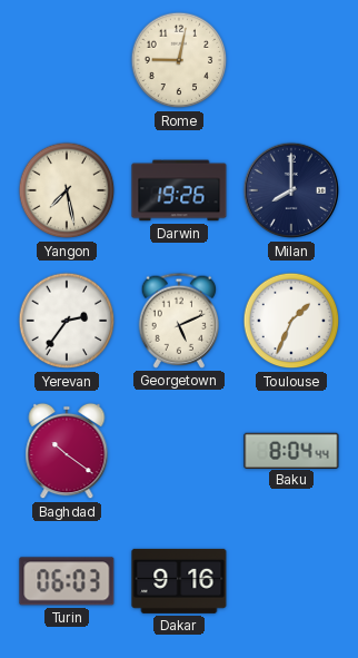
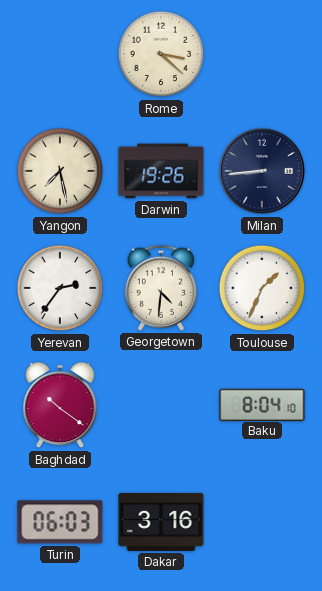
Rome: 9:02 -> 3:22
Milan: 8:00 -> 8:44
Georgetown: 5:11 -> 4:31
Baku: 8:04:44 -> 8:04:10
Dakar: 9:16 -> 3:16
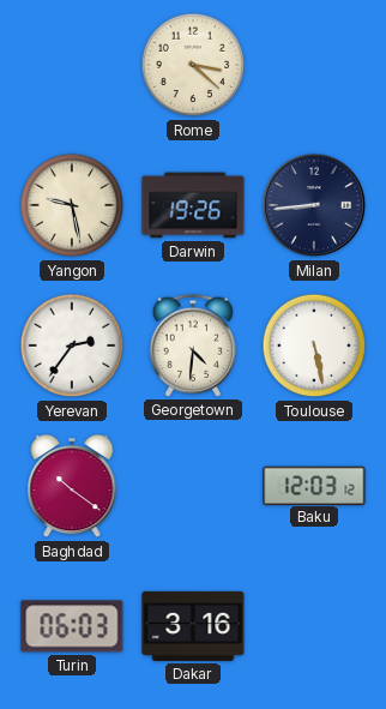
Yangon: 7:28 -> 9:28
Toulouse: 1:34 -> 5:28
Baku: 8:04 -> 12:03
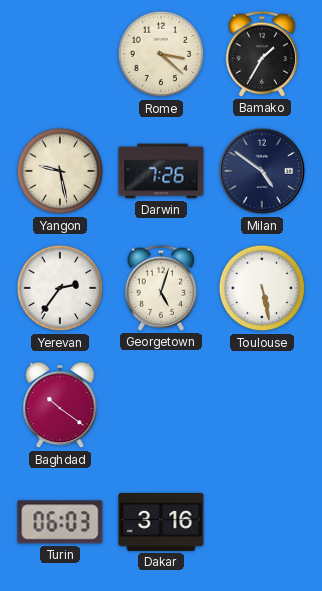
Bamako: none -> 1:35
Darwin: 19:26 -> 7:26
Milan: 8:44 -> 4:51
Georgetown: 4:31 -> 5:03
Baku: 12:03 -> none
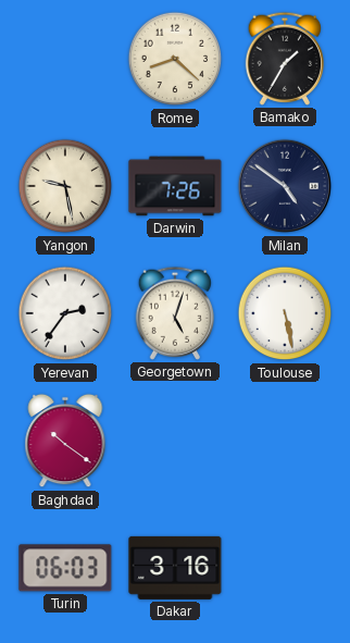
Rome: 3:22 -> 8:22
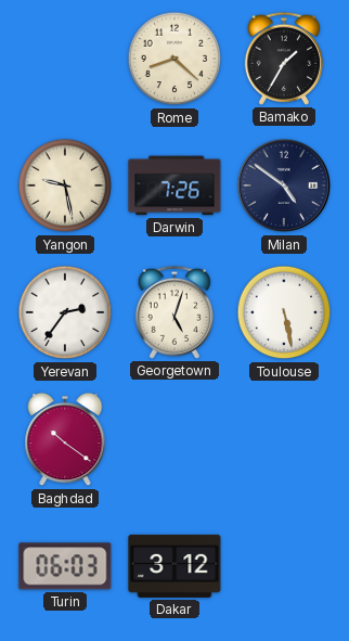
Dakar: 3:16 -> 3:12
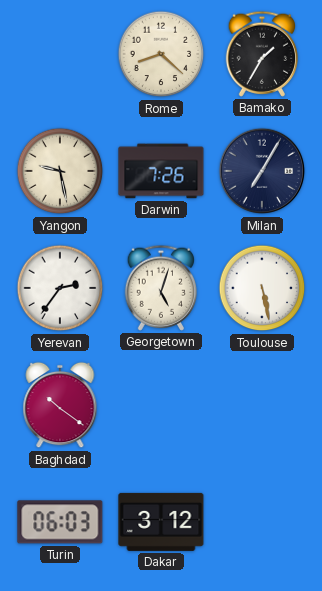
Milan: 4:51 -> 7:05
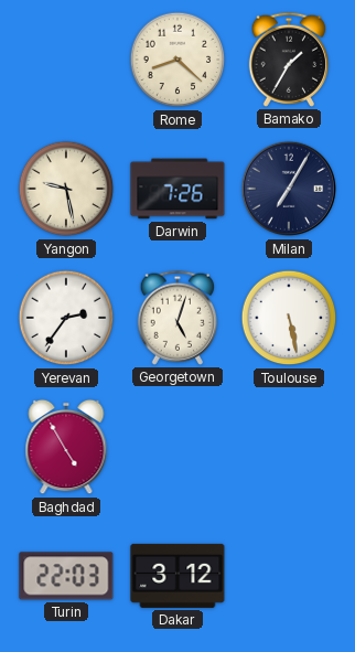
Baghdad: 10:21 -> 4:55
Turin: 06:03 -> 22:03
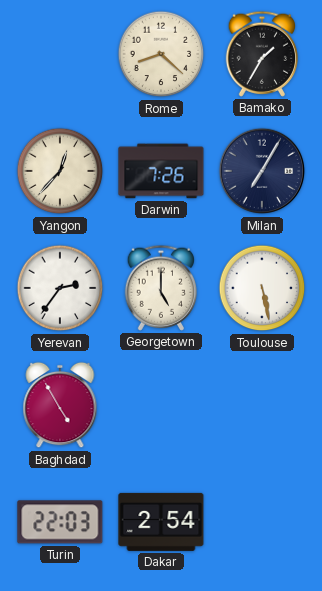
Yangon: 9:28 -> 12:37
Georgetown: 5:03 -> 5:00
Dakar: 3:12 -> 2:54
